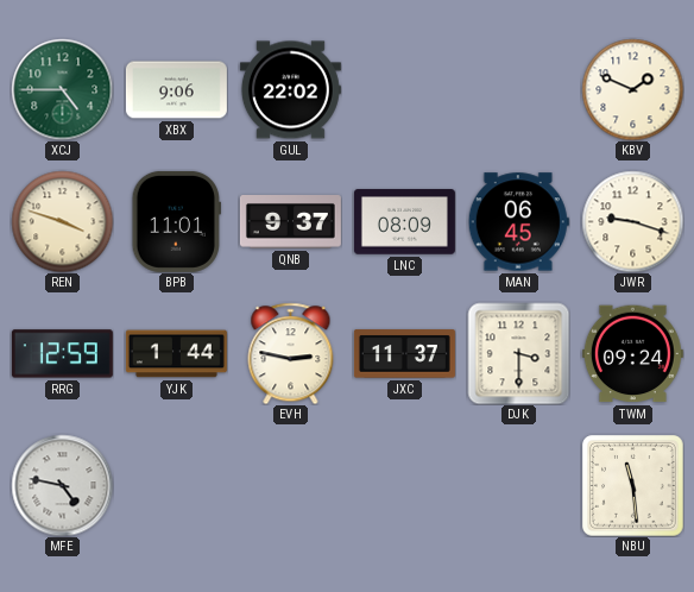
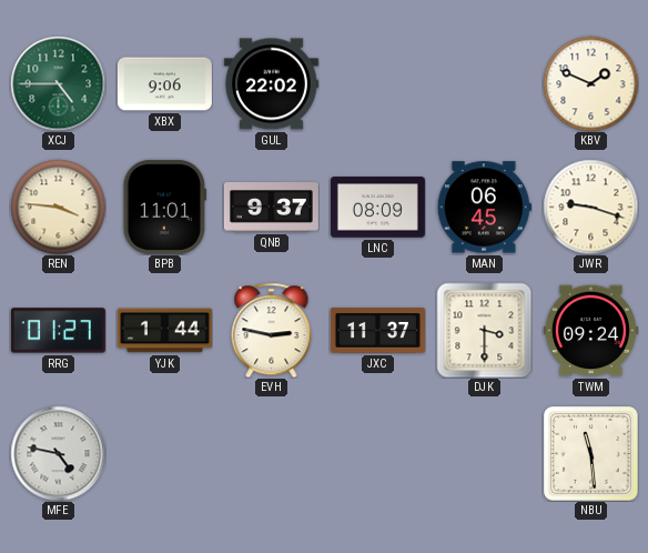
REN: 3:48 -> 3:46
RRG: 12:59 -> 01:27
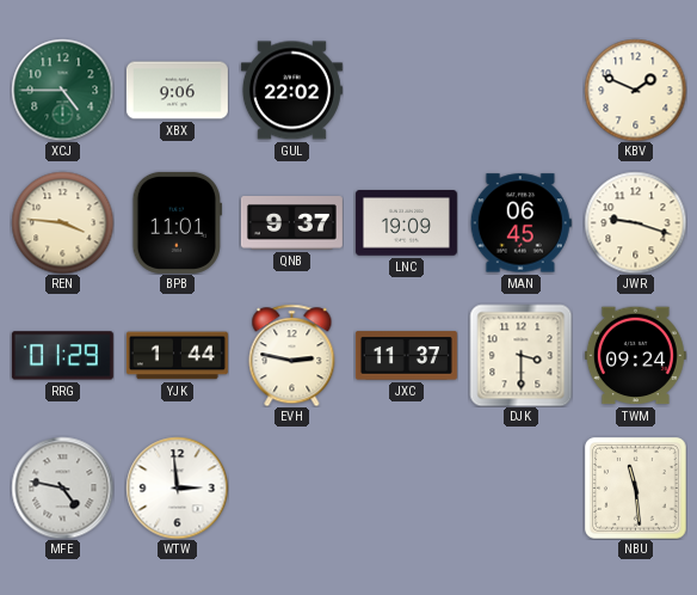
LNC: 08:09 -> 19:09
RRG: 01:27 -> 01:29
WTW: none -> 2:59
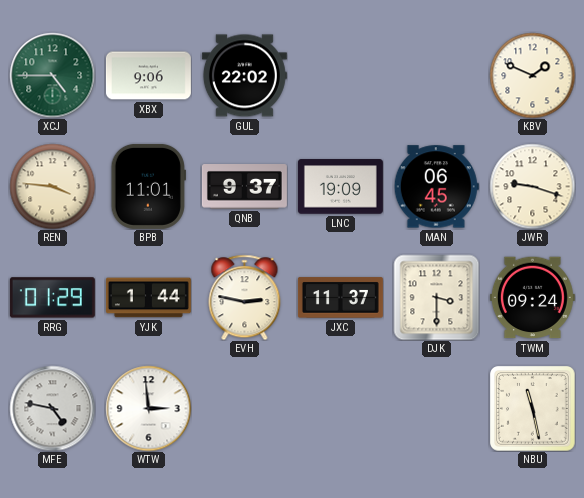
NBU: 11:29 -> 11:28
